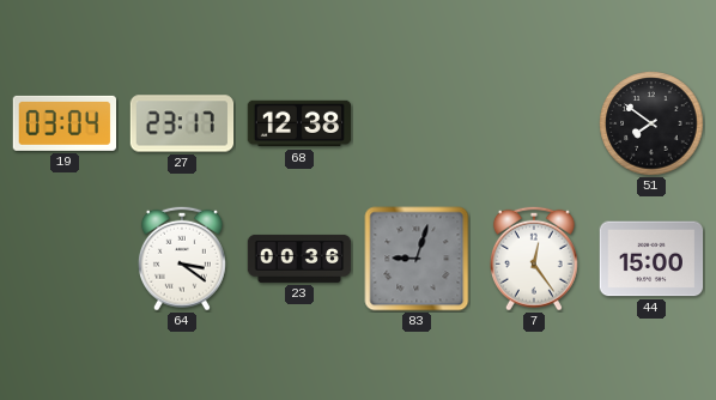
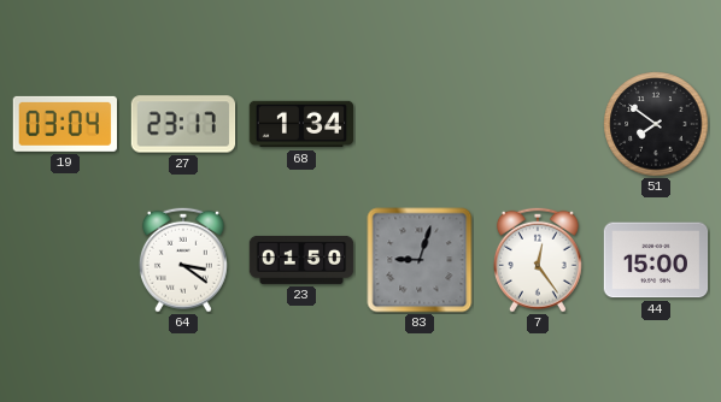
68: 12:38 -> 1:34
23: 00:36 -> 01:50
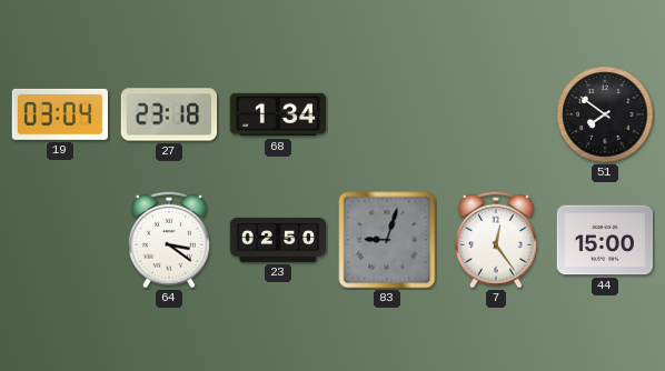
27: 23:17 -> 23:18
23: 01:50 -> 02:50
